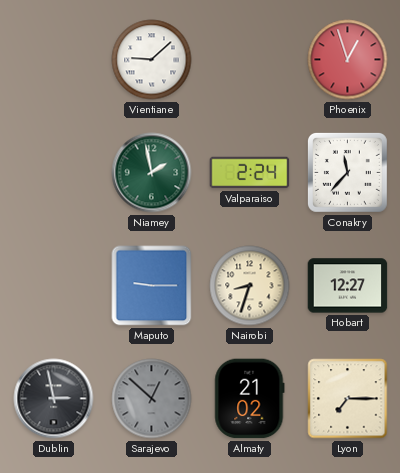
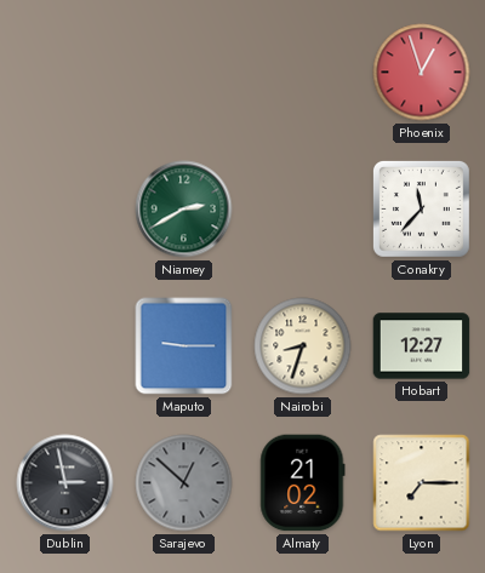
Vientiane: 9:08 -> none
Niamey: 1:58 -> 2:40
Valparaiso: 2:24 -> none
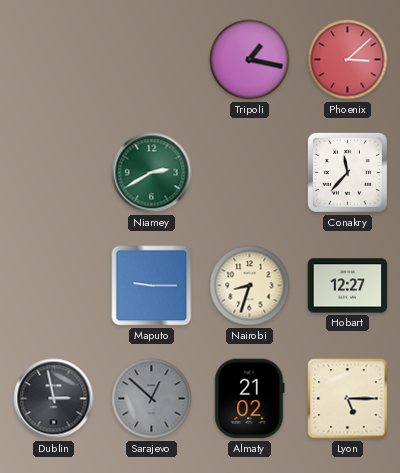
Tripoli: none -> 1:17
Phoenix: 12:57 -> 3:08
Lyon: 7:15 -> 5:15
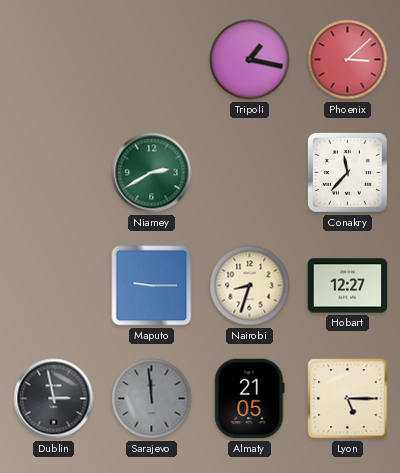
Sarajevo: 12:52 -> 11:59
Almaty: 21:02 -> 21:05
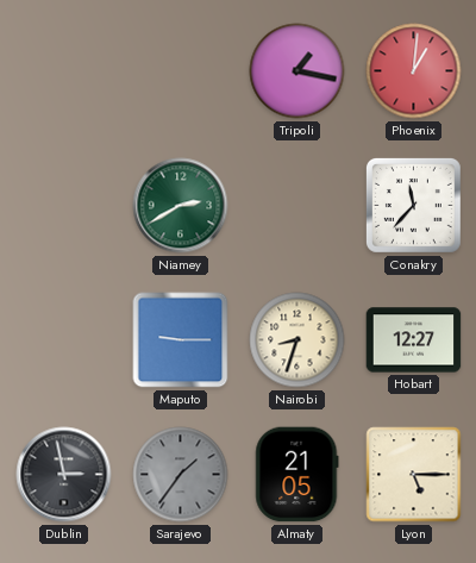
Phoenix: 3:08 -> 1:01
Sarajevo: 11:59 -> 1:36
